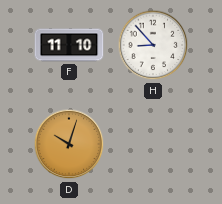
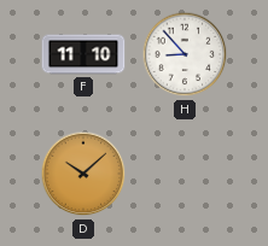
D: 10:03 -> 10:08
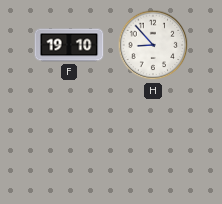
F: 11:10 -> 19:10
D: 10:08 -> none
